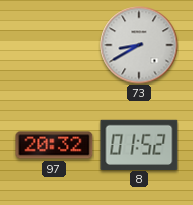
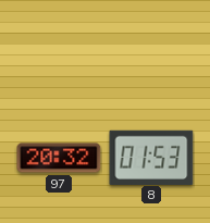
73: 8:40 -> none
8: 01:52 -> 01:53
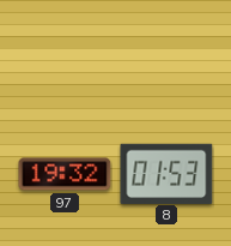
97: 20:32 -> 19:32
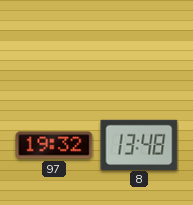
8: 01:53 -> 13:48
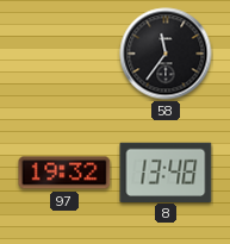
58: none -> 11:36
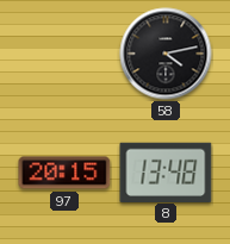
58: 11:36 -> 4:13
97: 19:32 -> 20:15
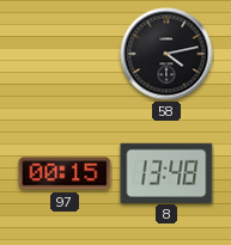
97: 20:15 -> 00:15
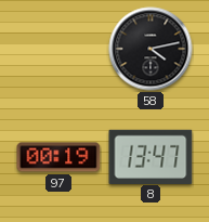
97: 00:15 -> 00:19
8: 13:48 -> 13:47
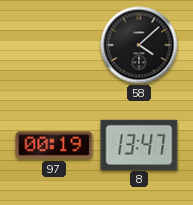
58: 4:13 -> 4:08
